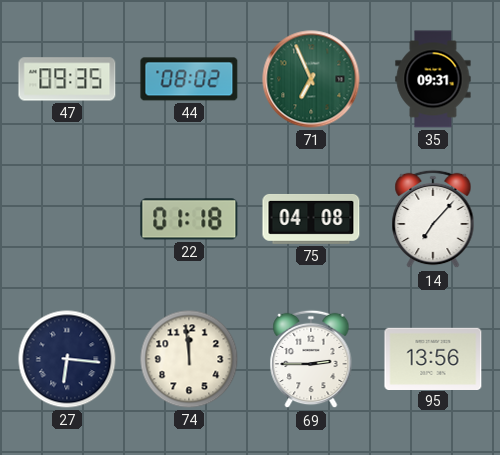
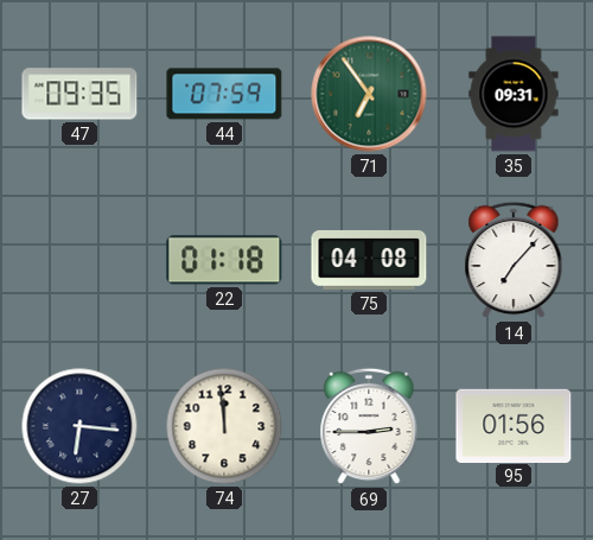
44: 08:02 -> 07:59
71: 6:56 -> 6:54
95: 13:56 -> 01:56
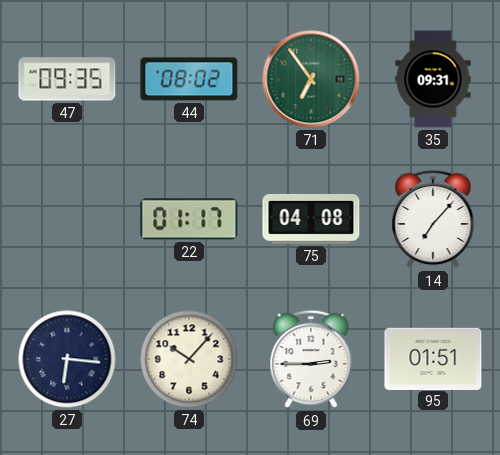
44: 07:59 -> 08:02
22: 01:18 -> 01:17
74: 11:59 -> 10:07
95: 01:56 -> 01:51
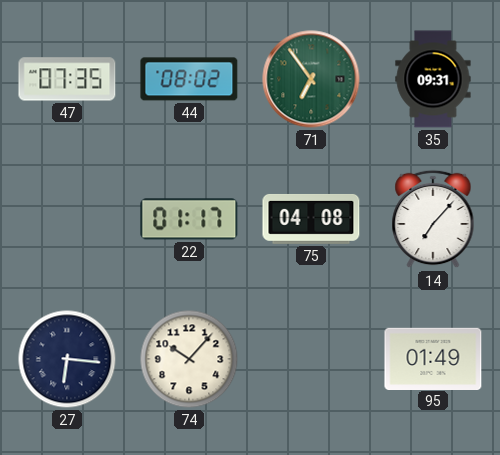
47: 09:35 -> 07:35
69: 2:45 -> none
95: 01:51 -> 01:49
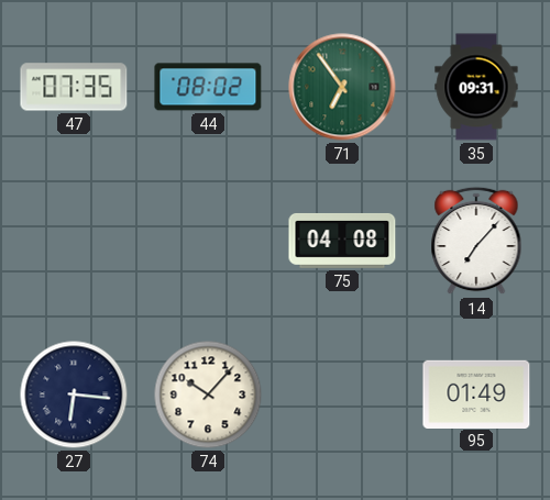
22: 01:17 -> none
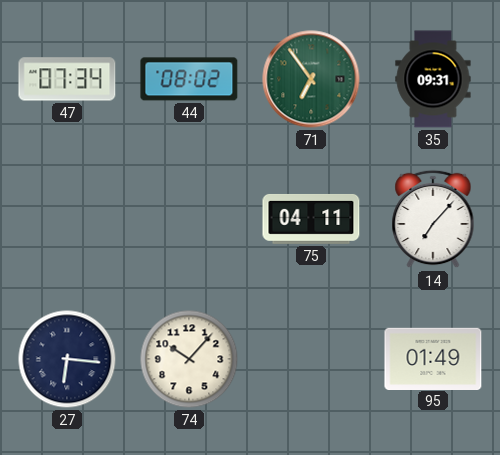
47: 07:35 -> 07:34
75: 04:08 -> 04:11
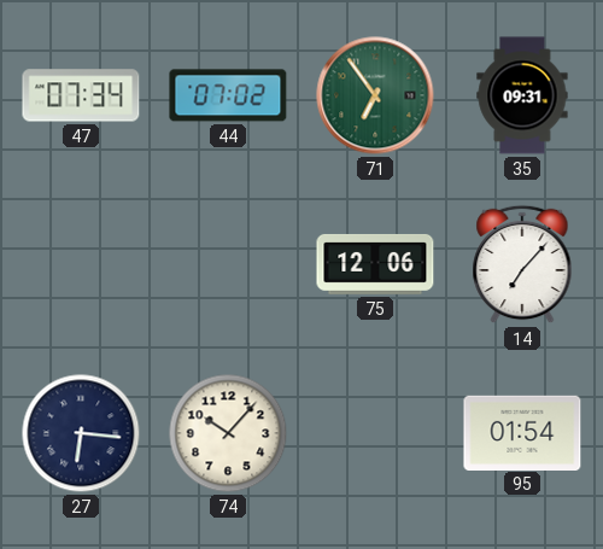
44: 08:02 -> 07:02
75: 04:11 -> 12:06
95: 01:49 -> 01:54
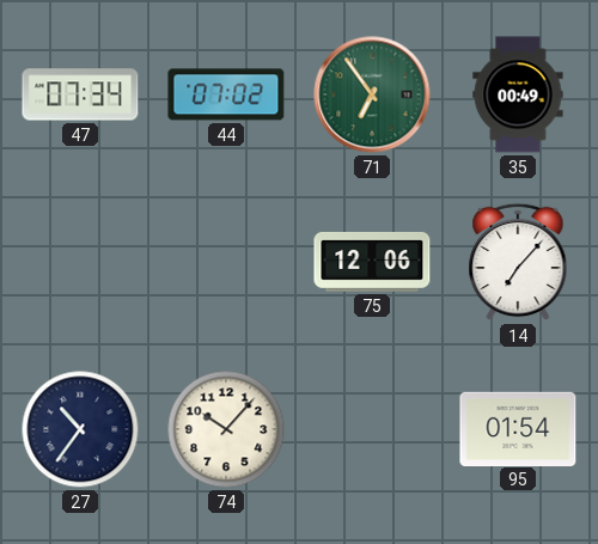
35: 09:31 -> 00:49
27: 6:16 -> 10:36
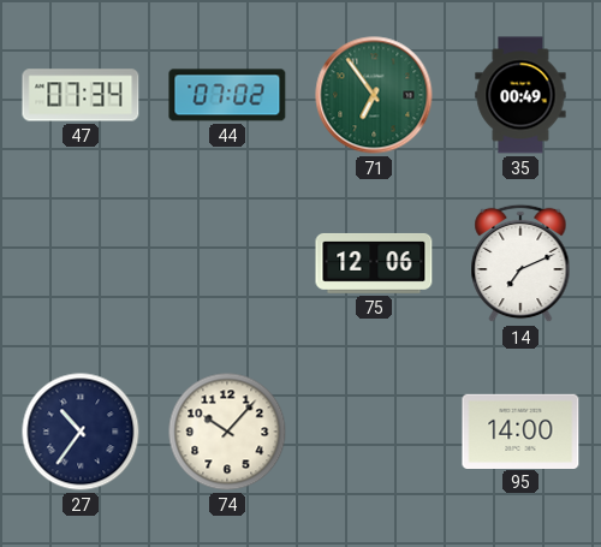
14: 7:07 -> 7:11
95: 01:54 -> 14:00
